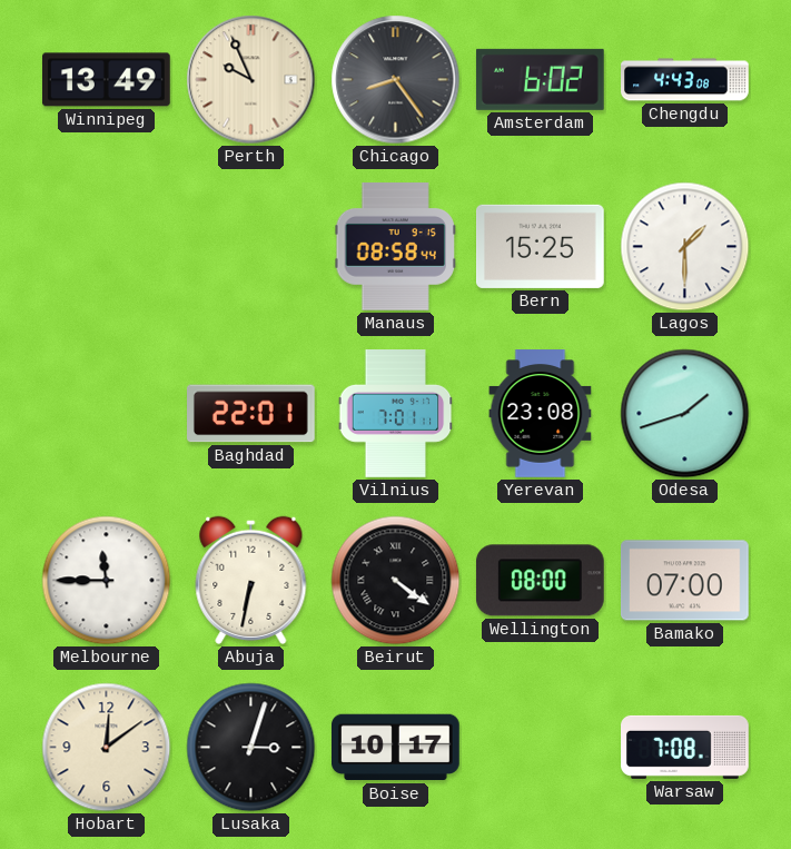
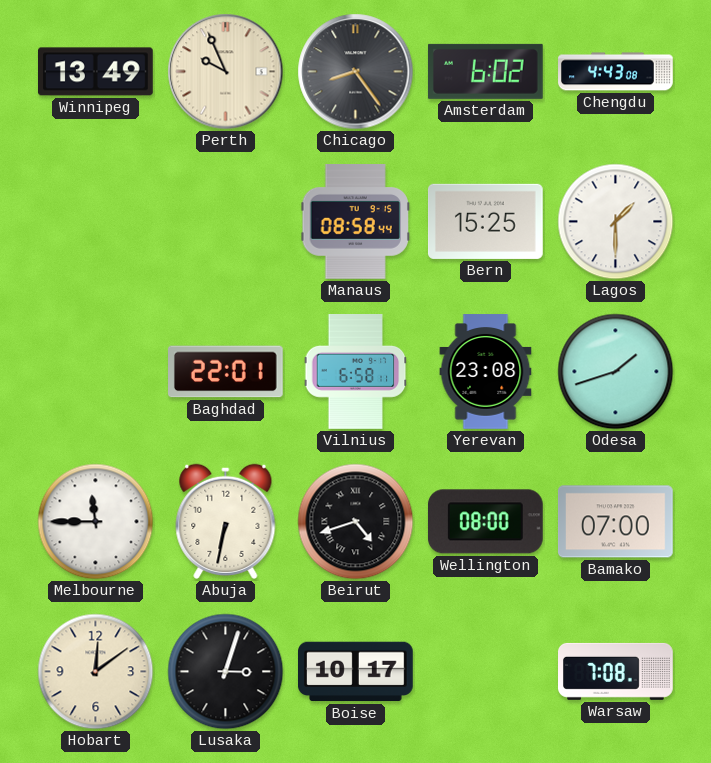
Vilnius: 7:01 -> 6:58
Beirut: 4:21 -> 4:42
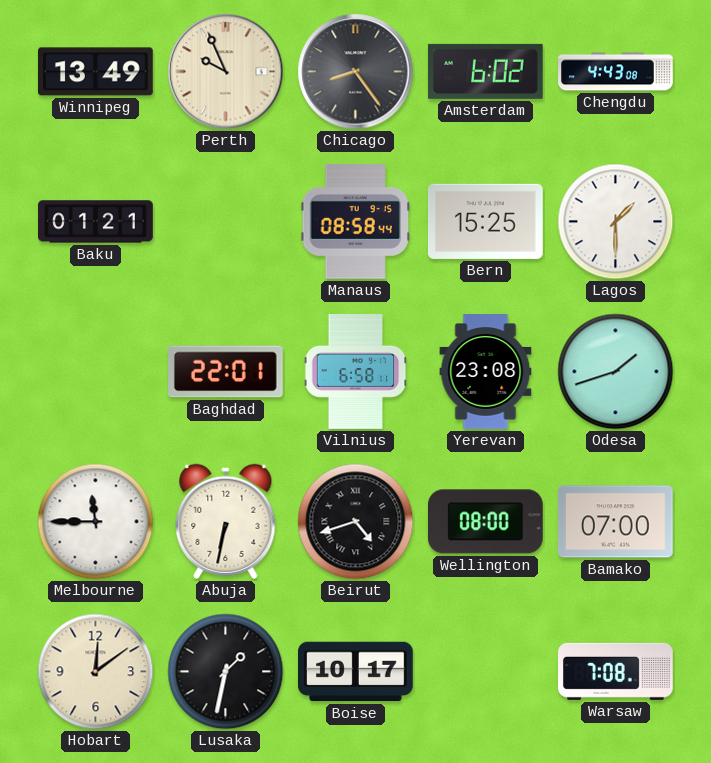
Baku: none -> 01:21
Lusaka: 3:03 -> 1:32
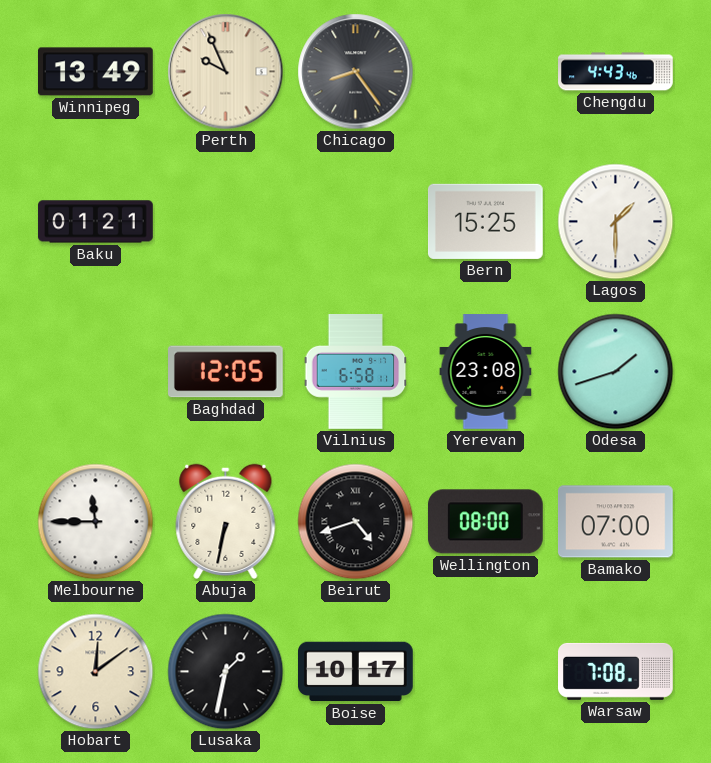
Amsterdam: 6:02 -> none
Chengdu: 4:43:08 -> 4:43:46
Manaus: 08:58 -> none
Baghdad: 22:01 -> 12:05
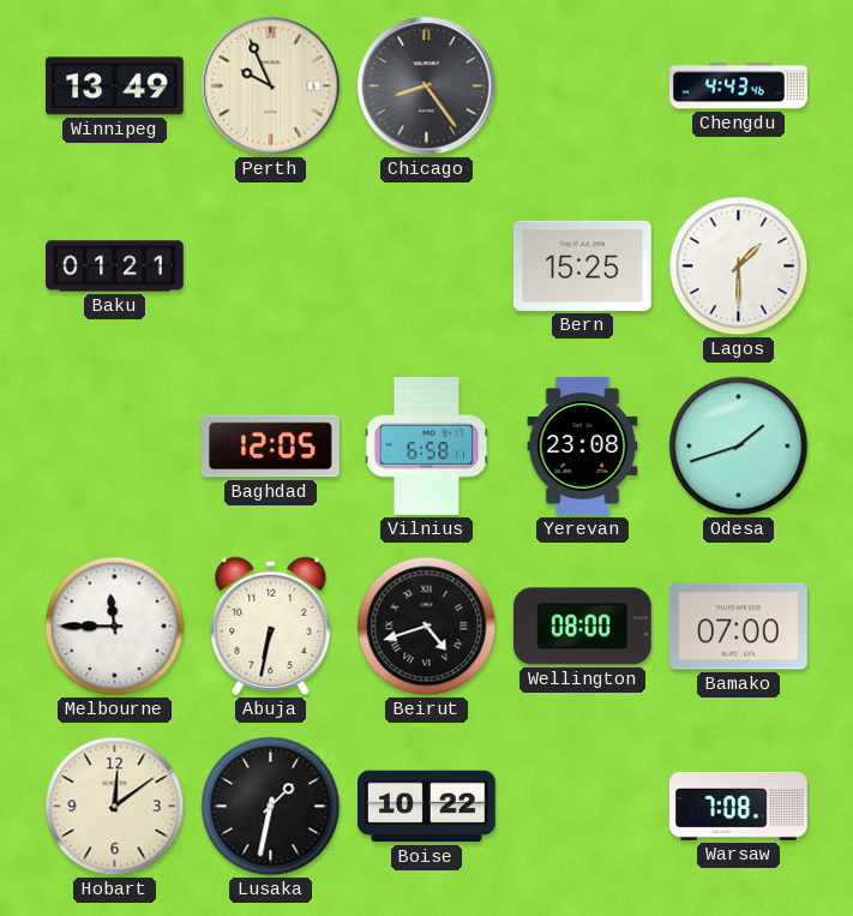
Boise: 10:17 -> 10:22
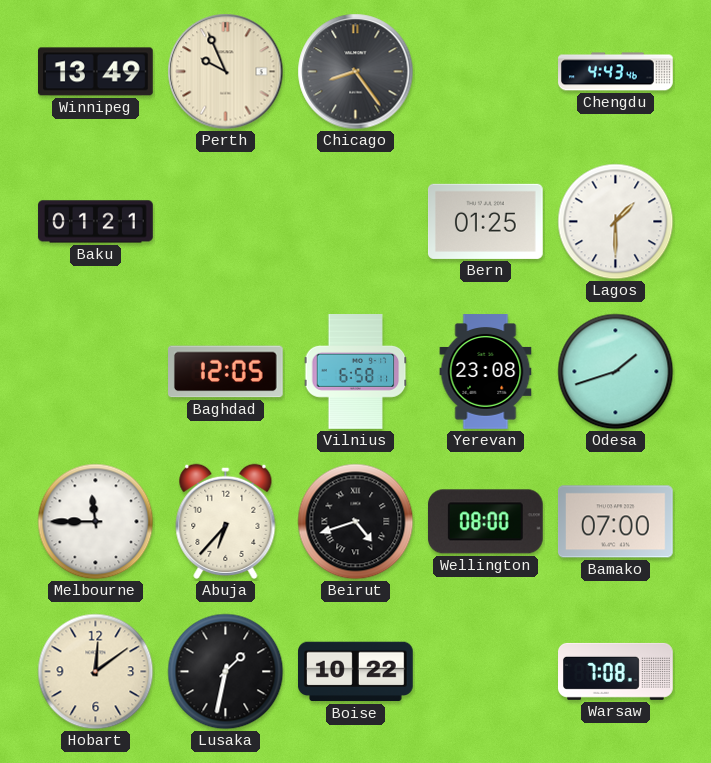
Bern: 15:25 -> 01:25
Abuja: 6:32 -> 6:37
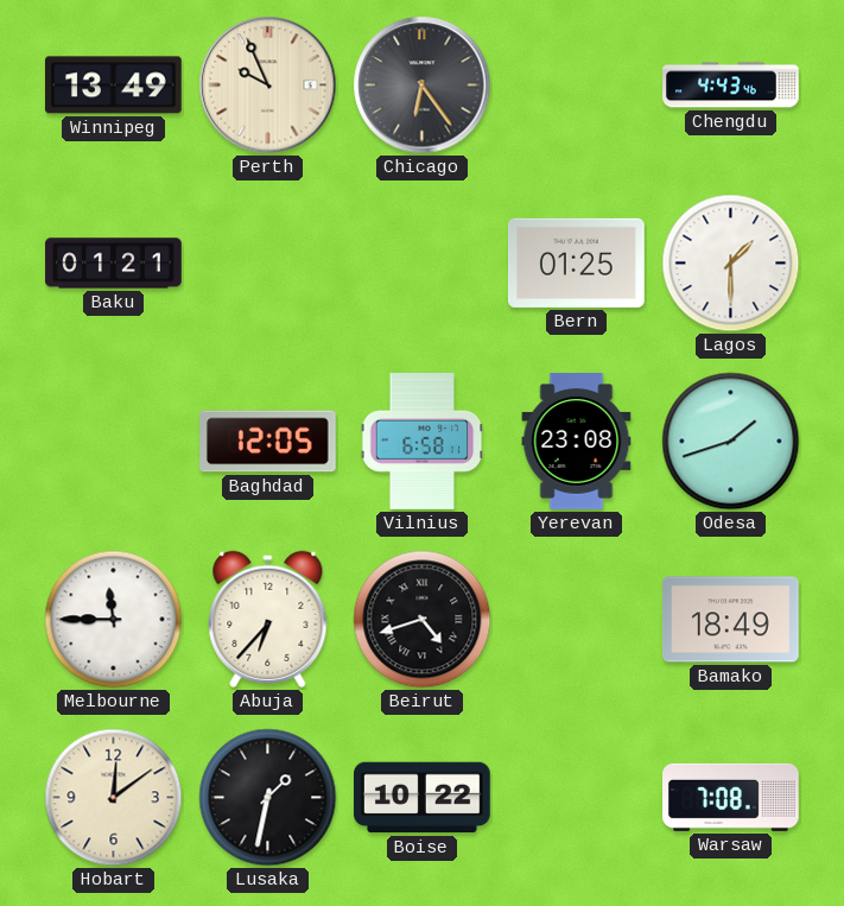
Chicago: 8:24 -> 6:24
Wellington: 08:00 -> none
Bamako: 07:00 -> 18:49
